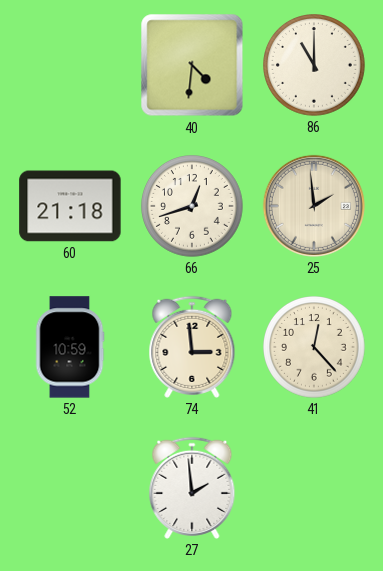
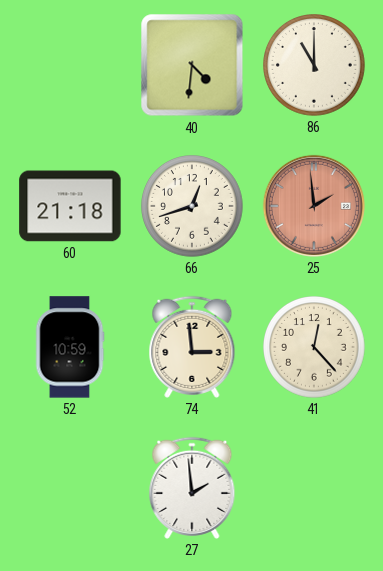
25 dial: cream -> salmon
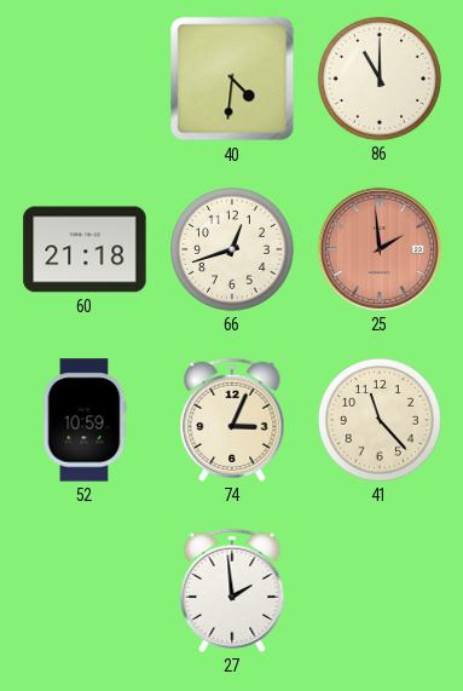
74: 2:59 -> 3:04
41: 12:23 -> 11:23
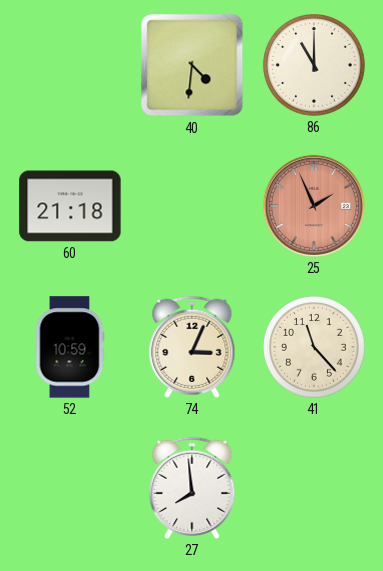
66: 12:42 -> none
25: 1:59 -> 1:56
27: 1:59 -> 7:59
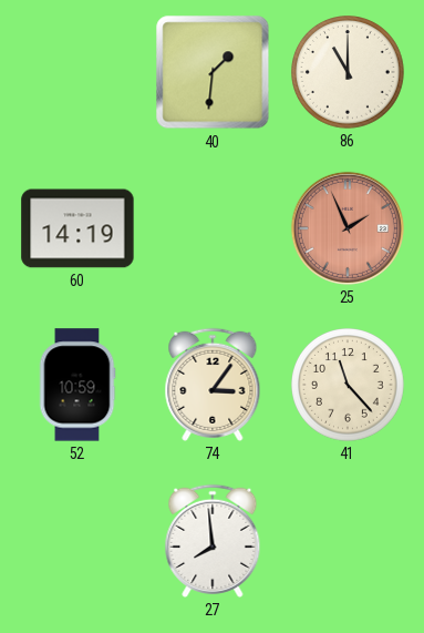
40: 4:31 -> 1:31
60: 21:18 -> 14:19
74: 3:04 -> 3:06
